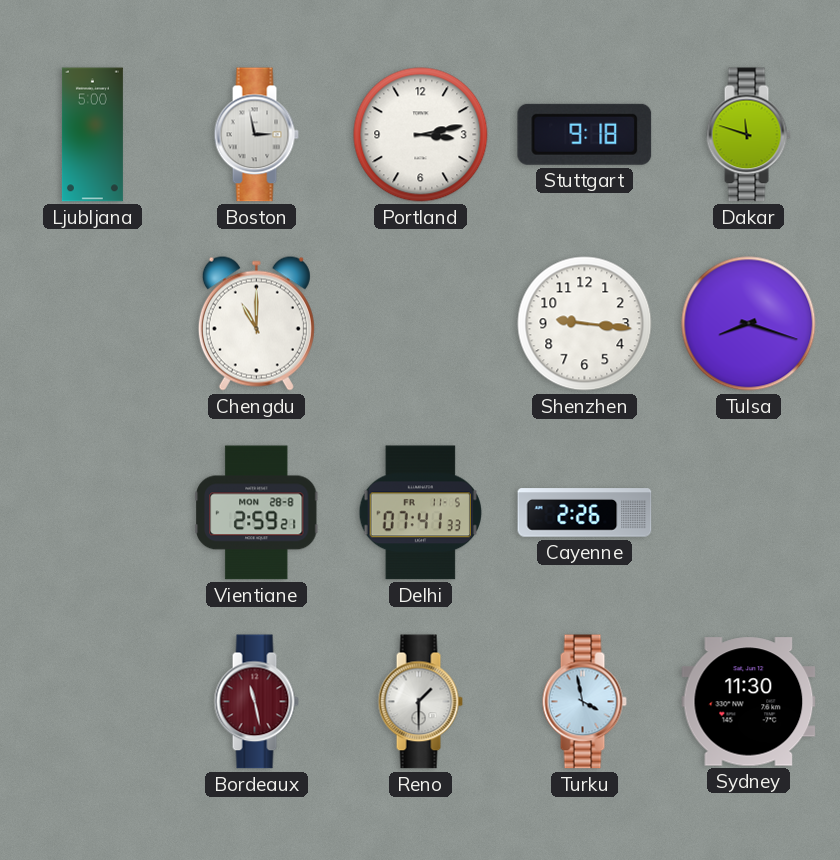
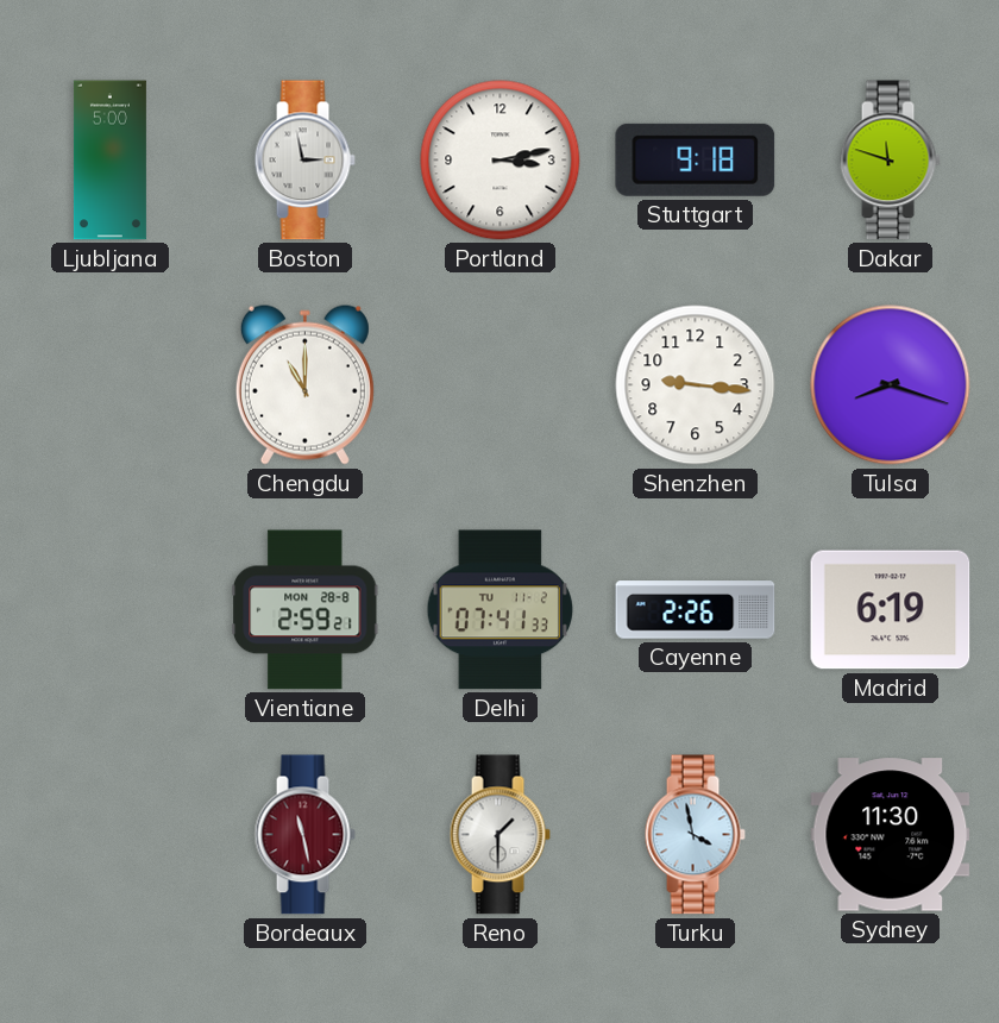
Delhi date: FR 11-5 -> TU 11-2
Madrid: none -> 6:19
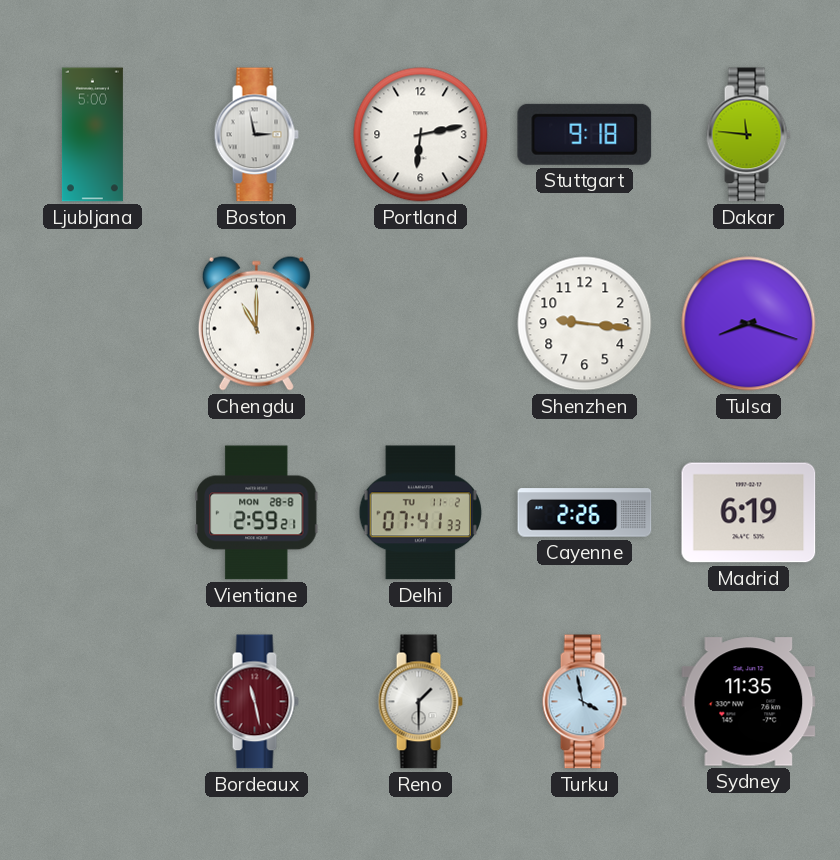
Portland: 3:13 -> 6:13
Dakar: 11:48 -> 11:46
Sydney: 11:30 -> 11:35
